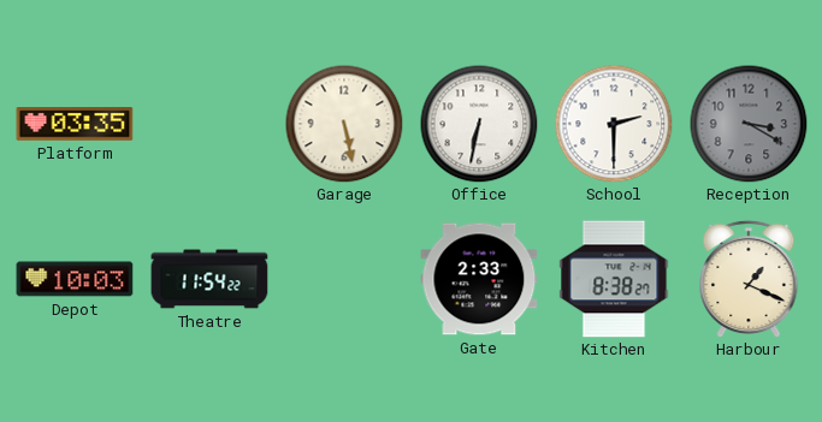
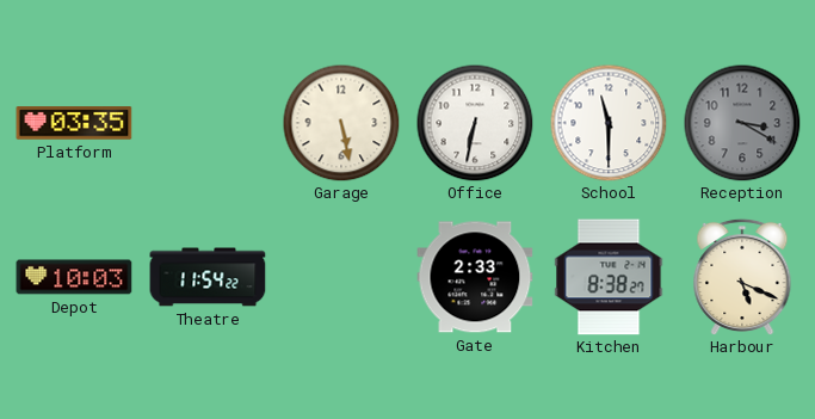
School: 2:30 -> 11:30
Harbour: 1:19 -> 5:19
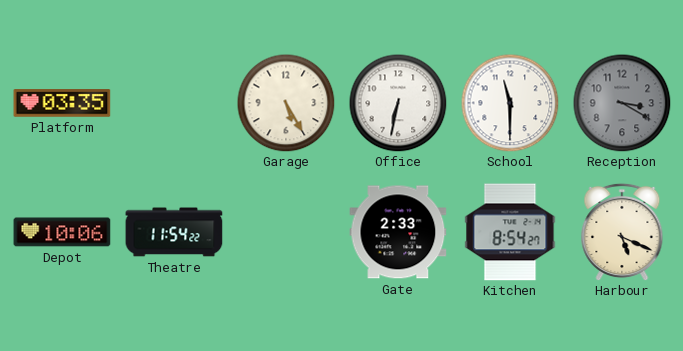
Garage: 5:28 -> 5:25
Depot: 10:03 -> 10:06
Kitchen: 8:38 -> 8:54
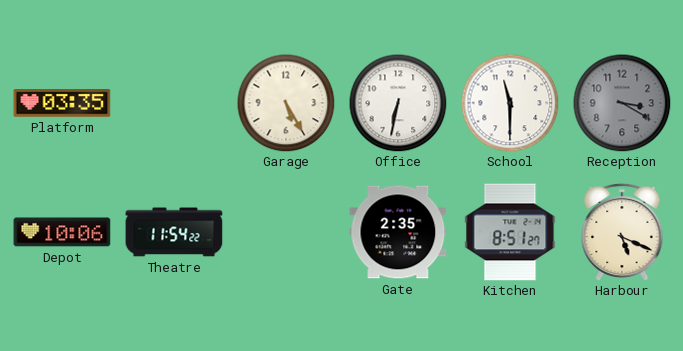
Gate: 2:33 -> 2:35
Kitchen: 8:54 -> 8:51
